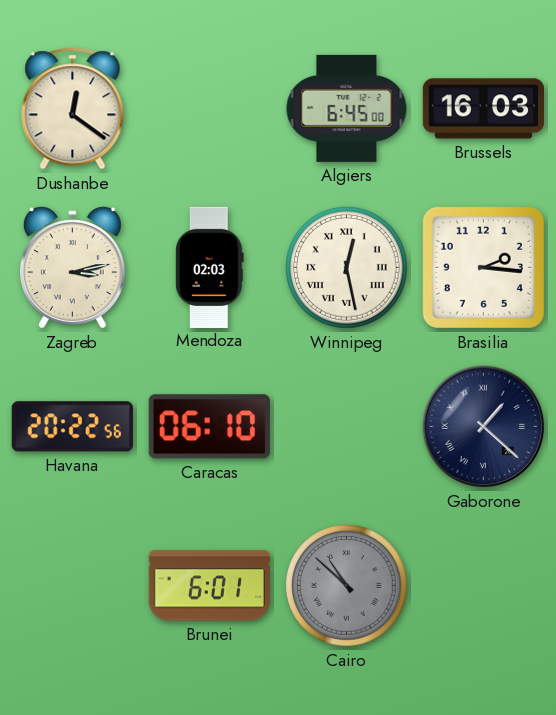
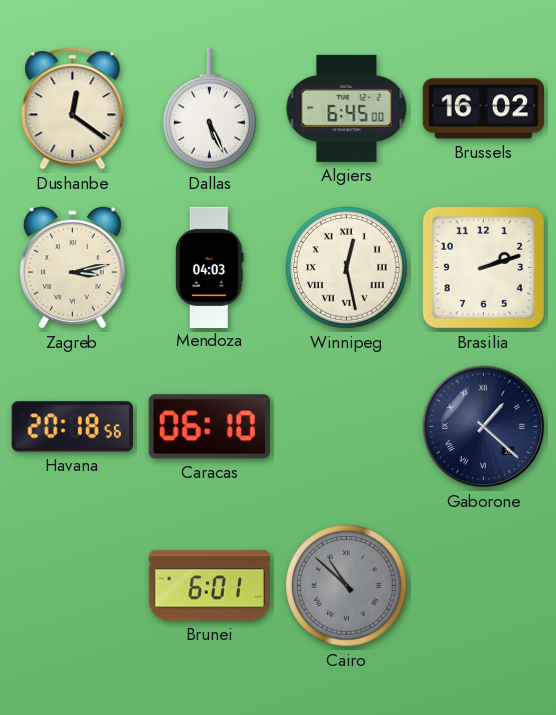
Dallas: none -> 5:26
Brussels: 16:03 -> 16:02
Mendoza: 02:03 -> 04:03
Brasilia: 2:16 -> 2:12
Havana: 20:22 -> 20:18
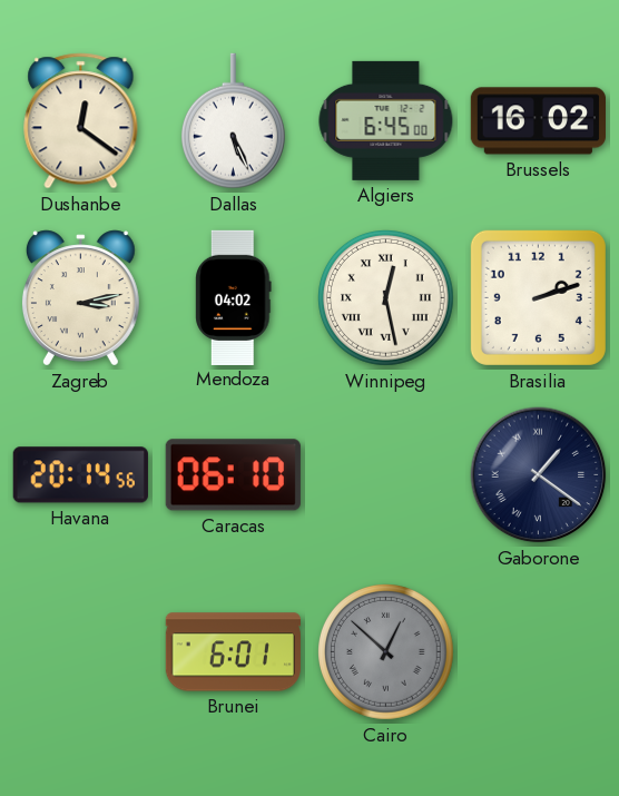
Mendoza: 04:03 -> 04:02
Havana: 20:18 -> 20:14
Gaborone: 1:22 -> 1:21
Cairo: 10:52 -> 12:52
